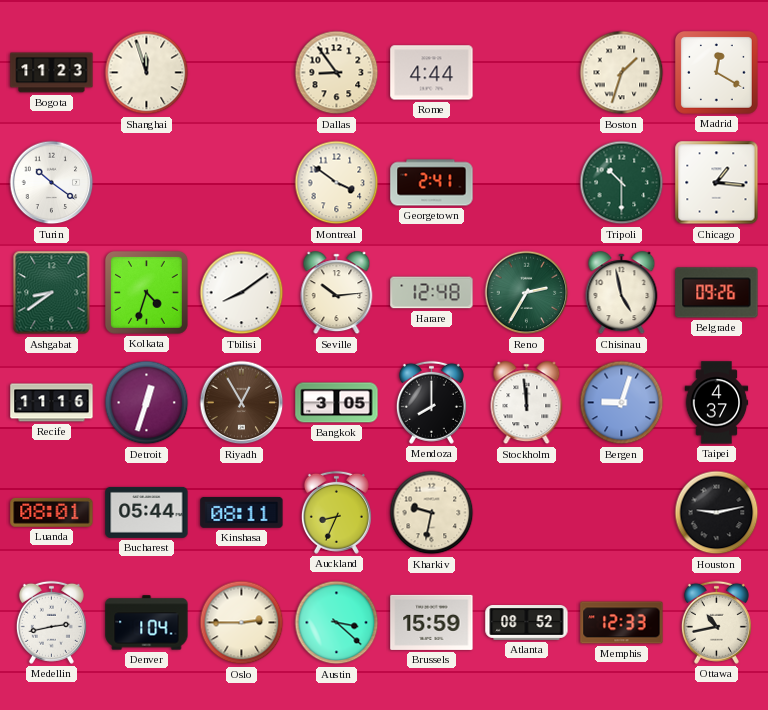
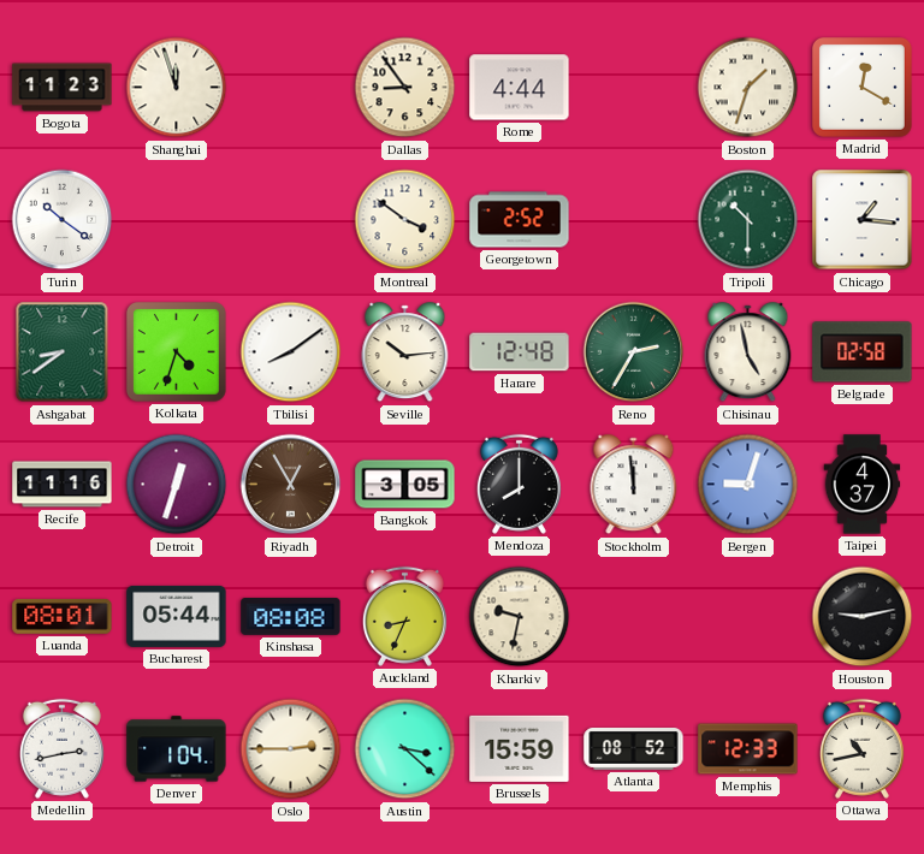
Georgetown: 2:41 -> 2:52
Belgrade: 09:26 -> 02:58
Kinshasa: 08:11 -> 08:08
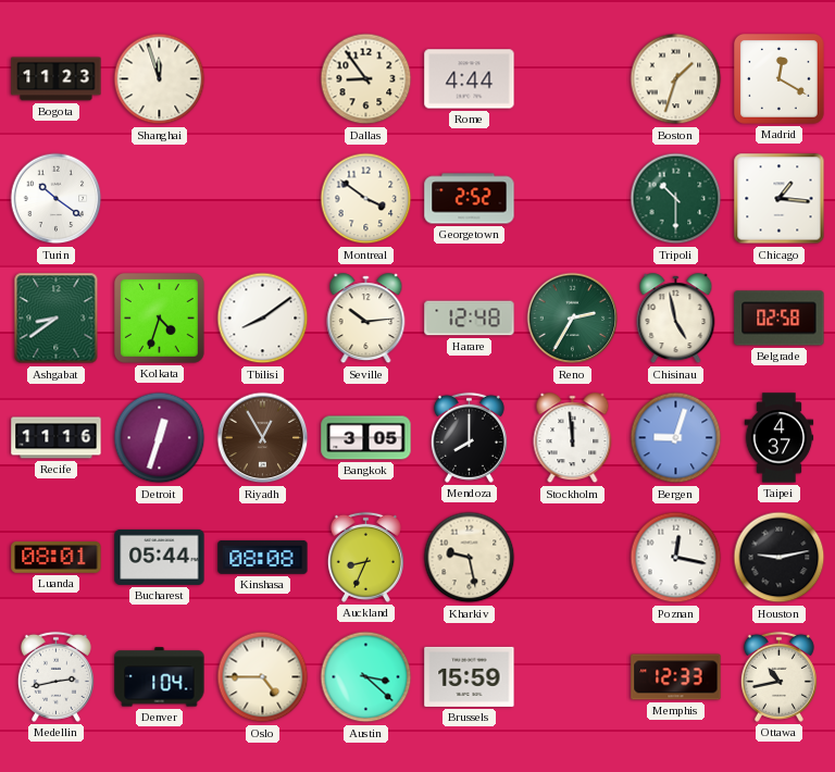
Kharkiv: 9:32 -> 9:28
Poznan: none -> 12:17
Oslo: 2:45 -> 4:45
Atlanta: 08:52 -> none
